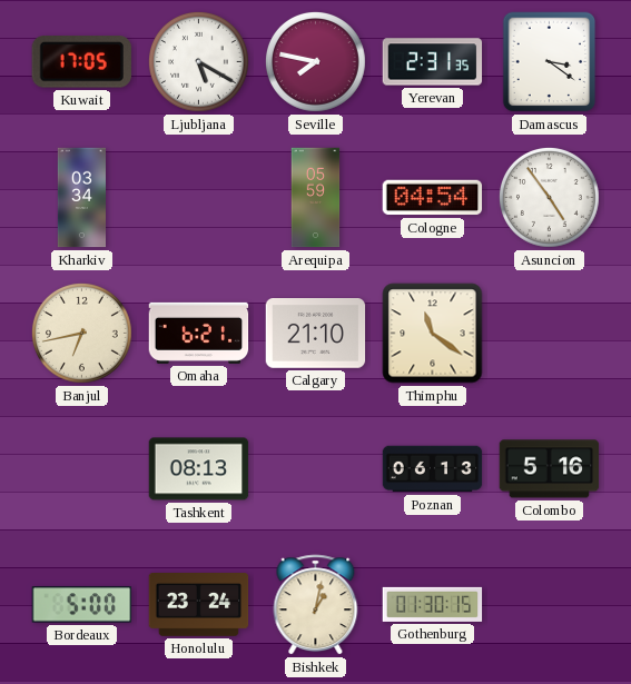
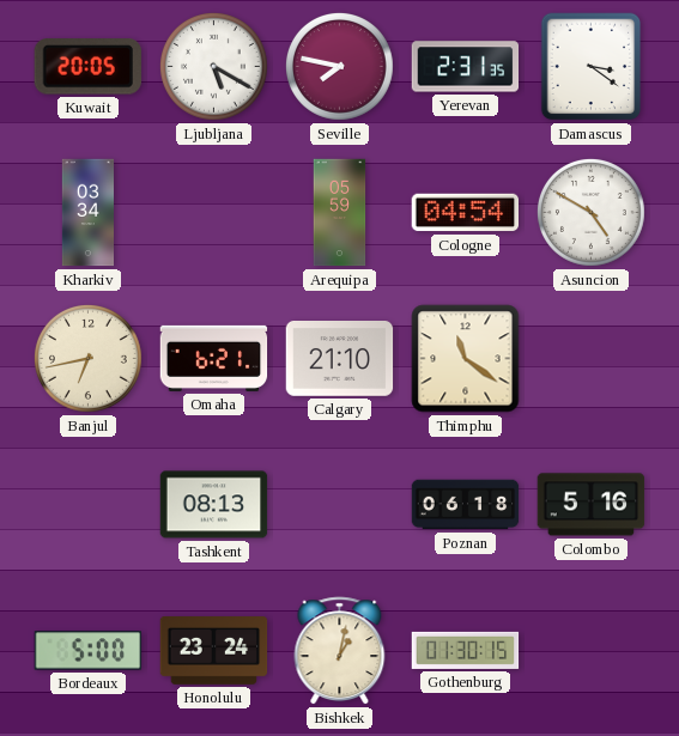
Kuwait: 17:05 -> 20:05
Asuncion: 4:54 -> 4:50
Poznan: 06:13 -> 06:18
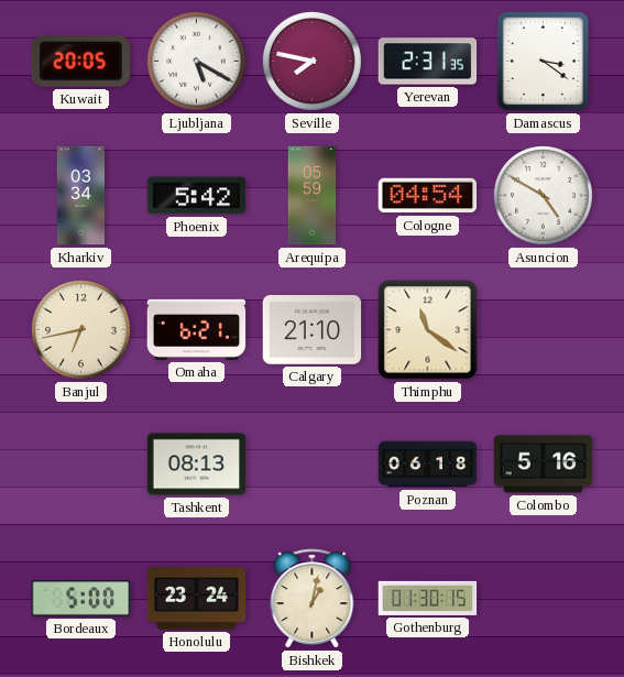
Phoenix: none -> 5:42
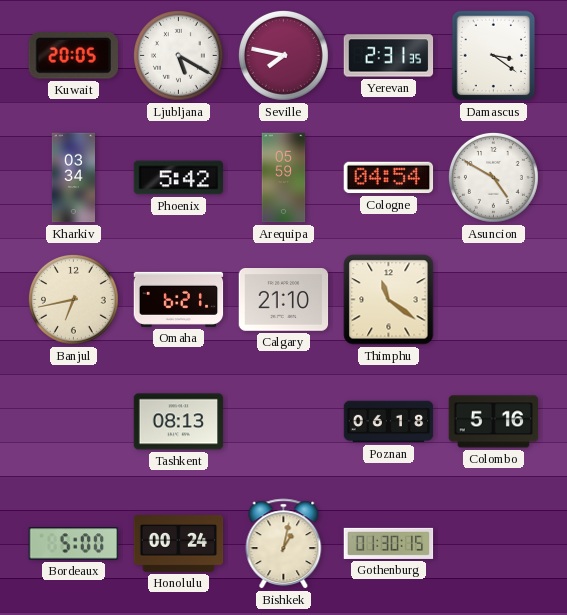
Honolulu: 23:24 -> 00:24
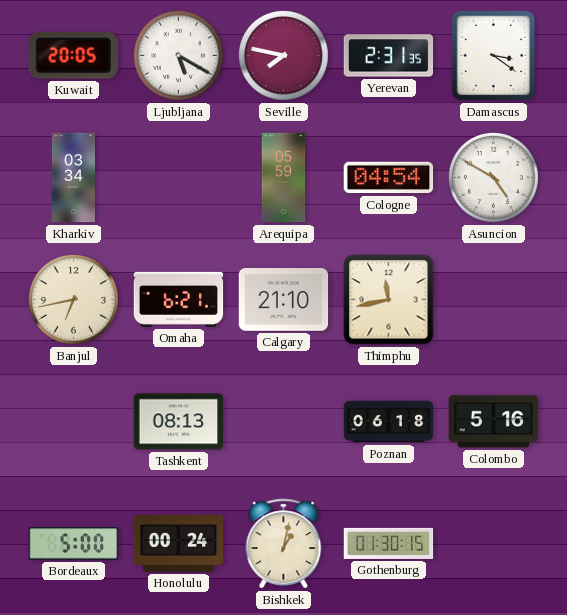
Phoenix: 5:42 -> none
Thimphu: 11:21 -> 11:43
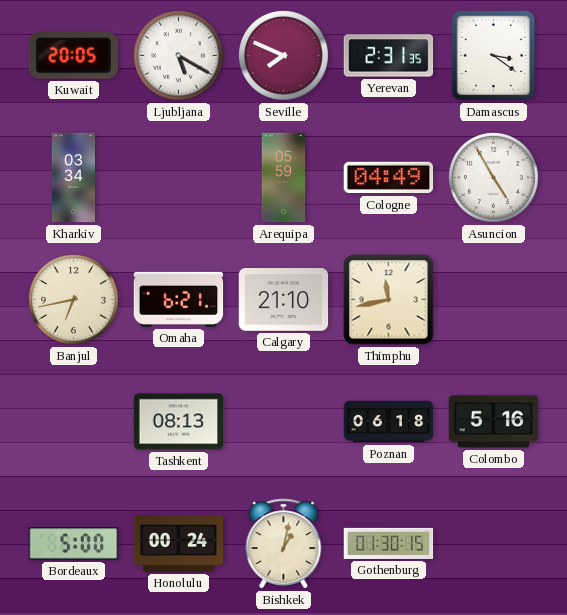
Seville: 7:47 -> 7:49
Cologne: 04:54 -> 04:49
Asuncion: 4:50 -> 4:55
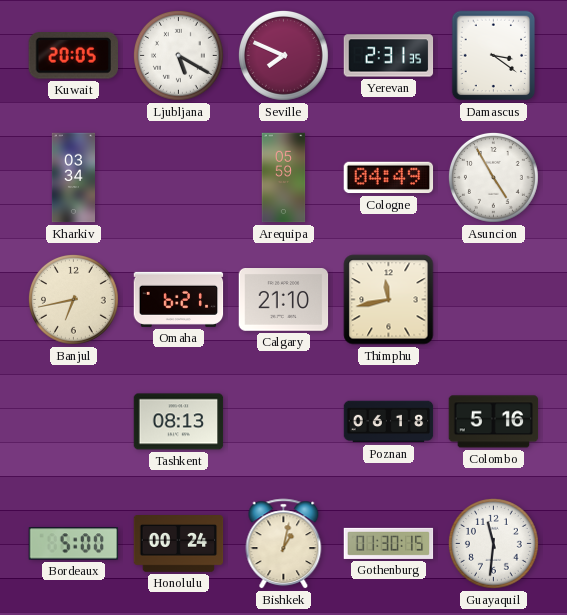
Guayaquil: none -> 11:31
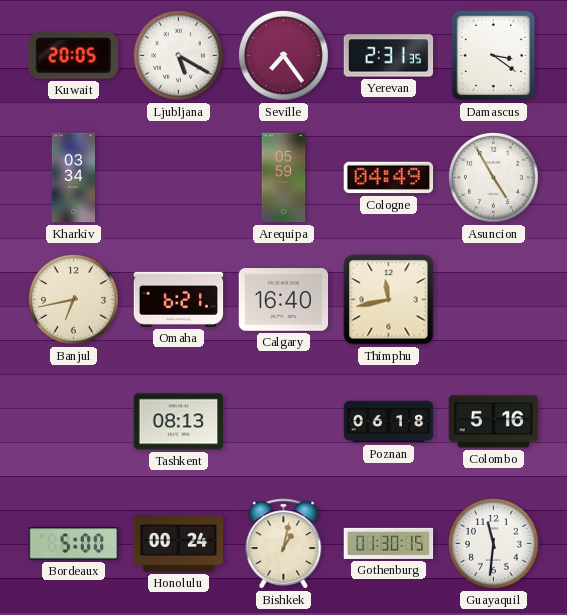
Seville: 7:49 -> 7:24
Calgary: 21:10 -> 16:40
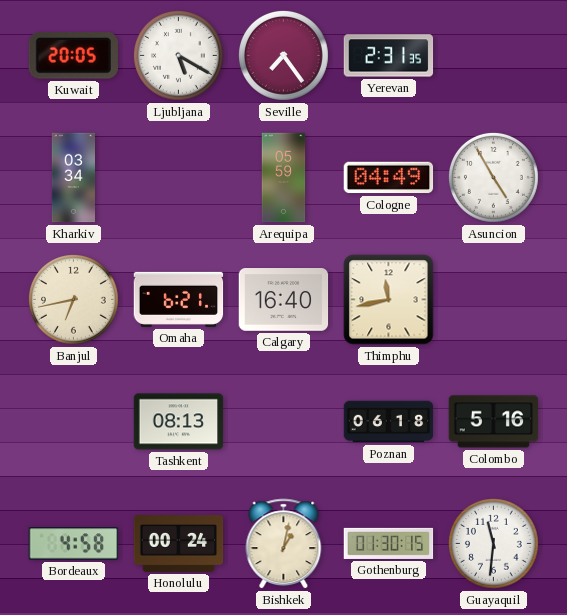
Damascus: 3:21 -> none
Bordeaux: 5:00 -> 4:58
